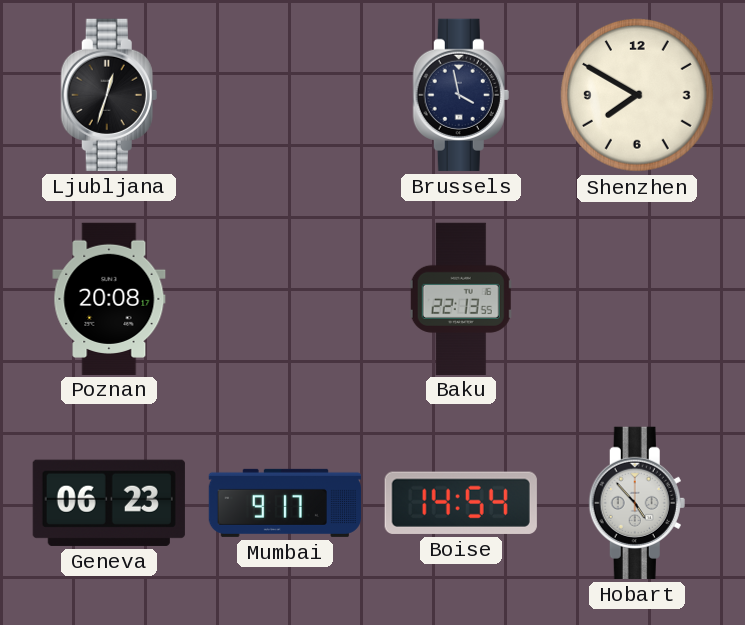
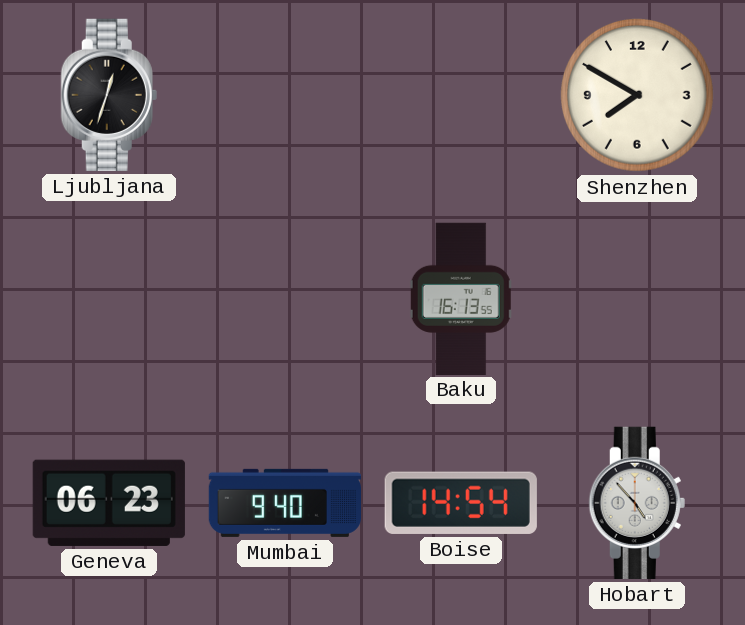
Brussels: 3:58 -> none
Poznan: 20:08 -> none
Baku: 22:13 -> 16:13
Mumbai: 9:17 -> 9:40
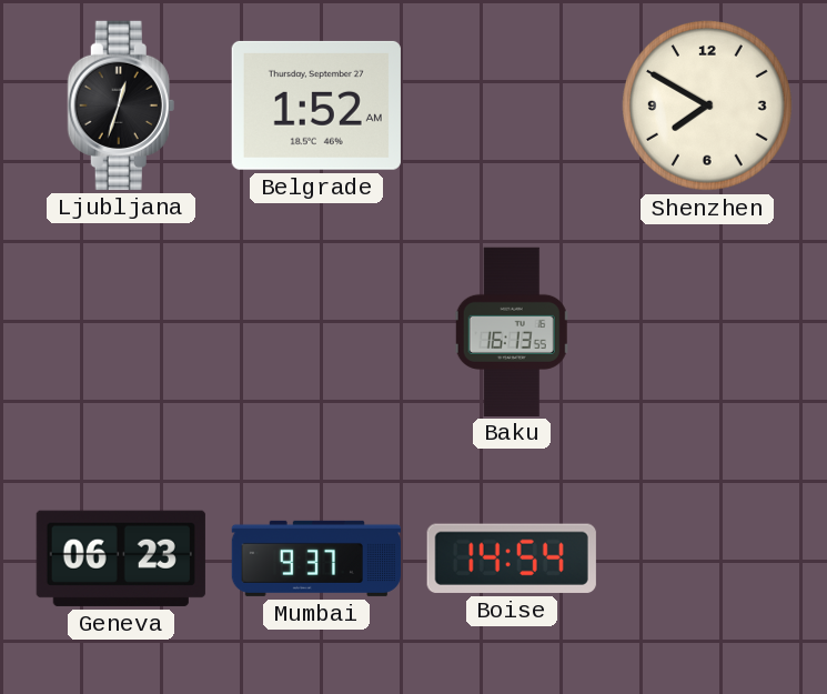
Belgrade: none -> 1:52
Mumbai: 9:40 -> 9:37
Hobart: 4:53 -> none
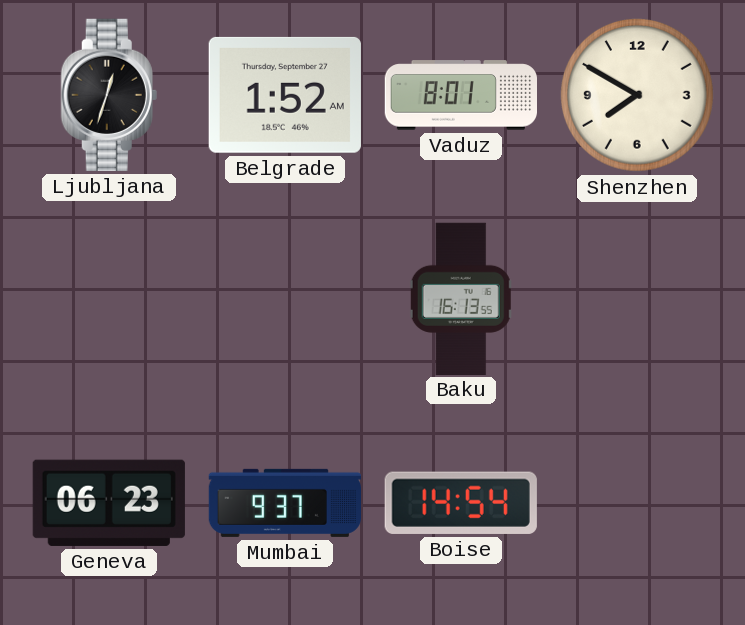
Vaduz: none -> 8:01
